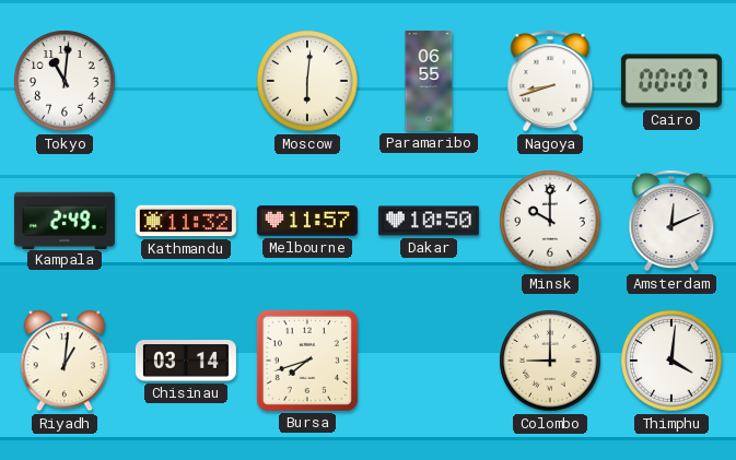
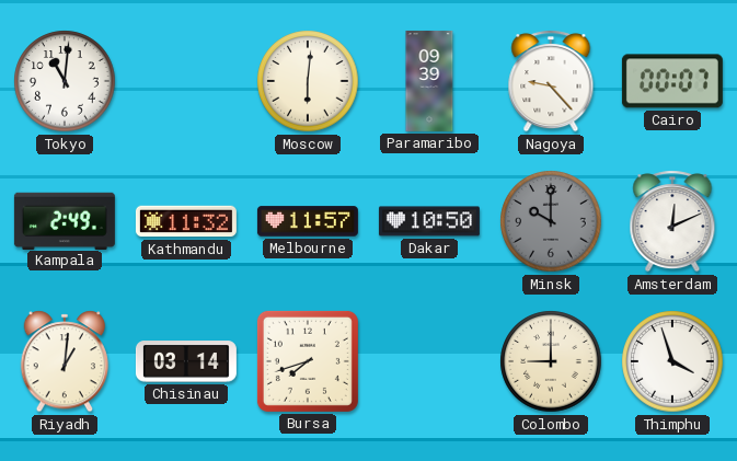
Paramaribo: 06:55 -> 09:39
Nagoya: 8:42 -> 9:23
Minsk dial: white -> grey
Thimphu: 4:01 -> 3:57
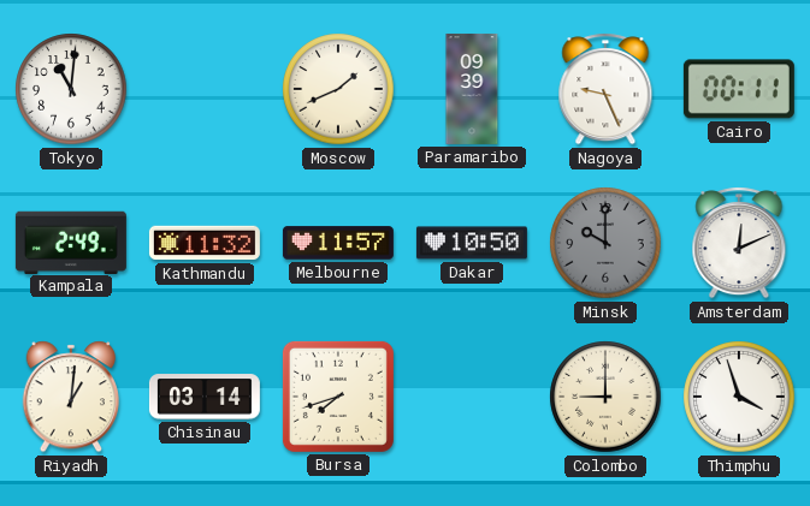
Moscow: 6:01 -> 1:41
Nagoya: 9:23 -> 9:26
Cairo: 00:07 -> 00:11
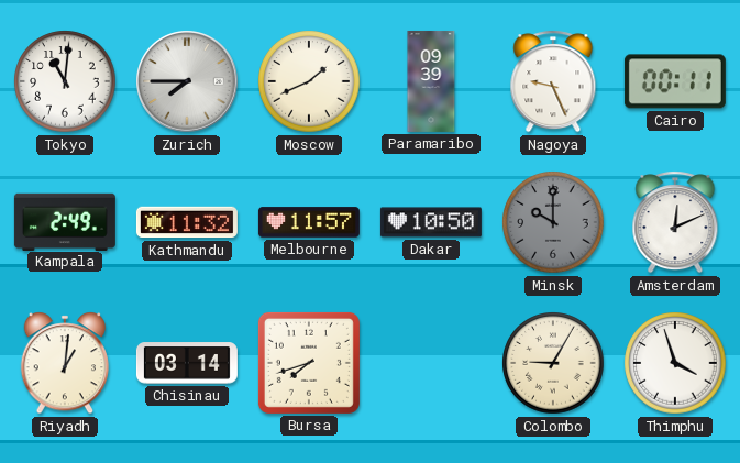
Zurich: none -> 7:45
Colombo: 9:00 -> 9:05
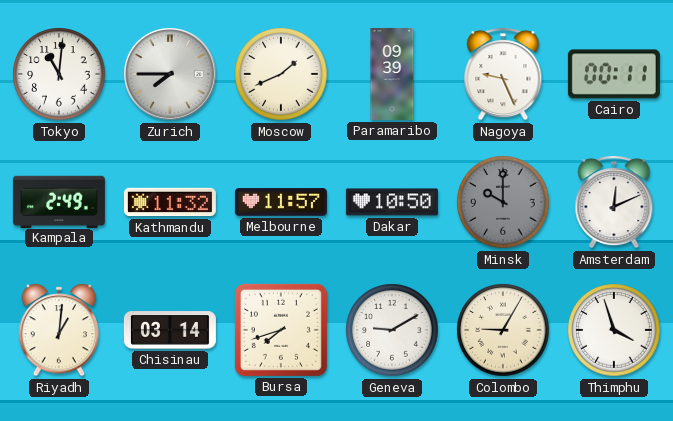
Geneva: none -> 9:10
